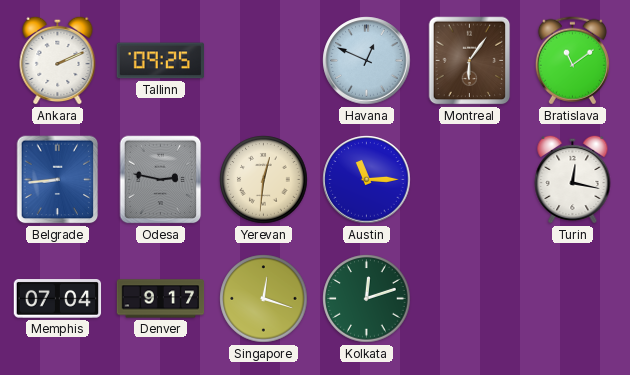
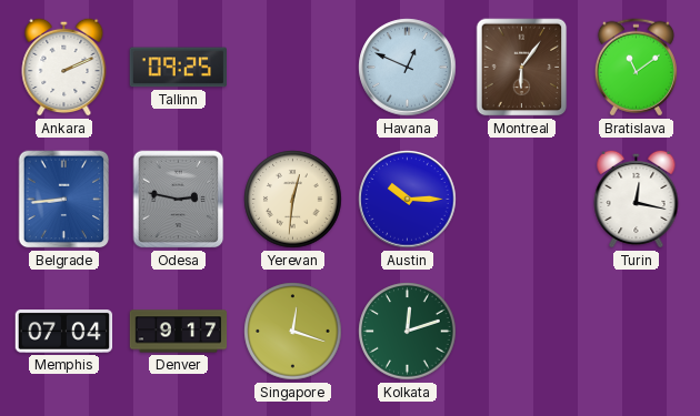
Austin: 11:15 -> 10:15
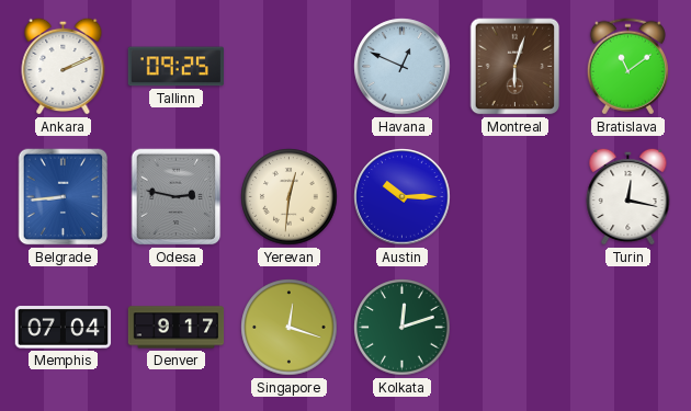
Montreal: 6:06 -> 6:03
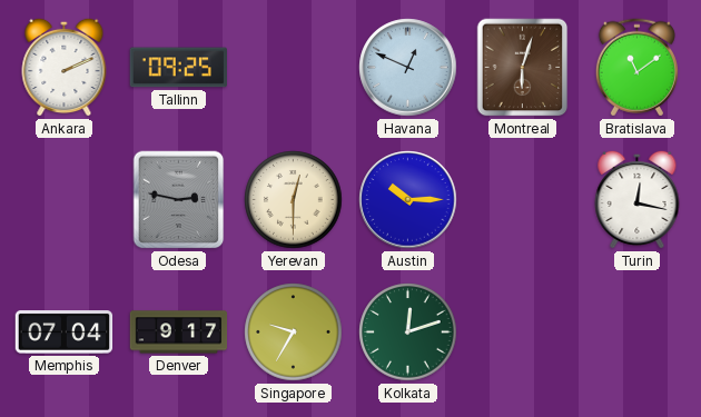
Belgrade: 8:44 -> none
Yerevan: 12:31 -> 12:30
Singapore: 12:18 -> 9:35
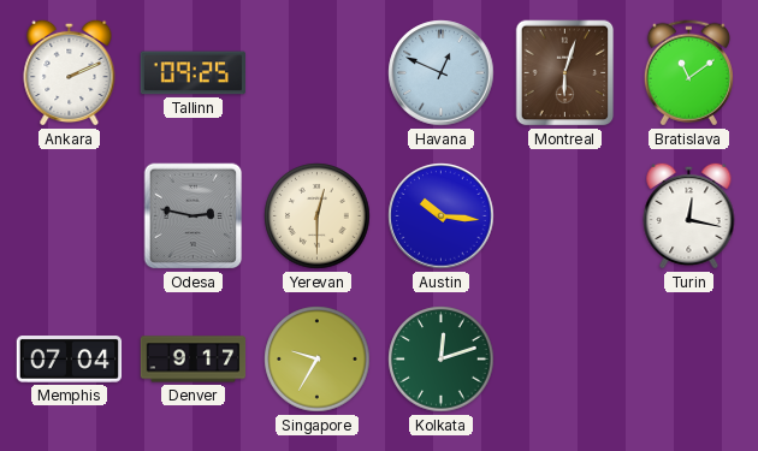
Austin: 10:15 -> 10:16
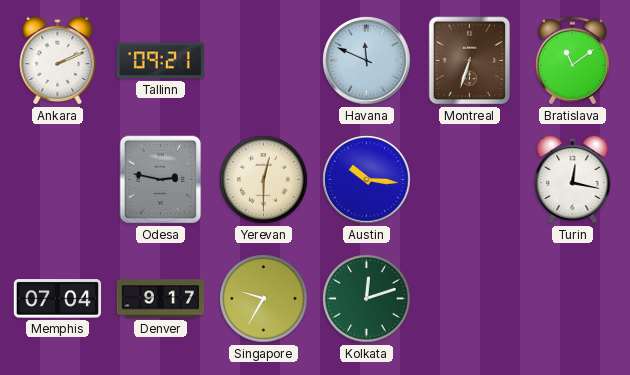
Tallinn: 09:25 -> 09:21
Havana: 12:49 -> 11:49
Montreal: 6:03 -> 6:33
